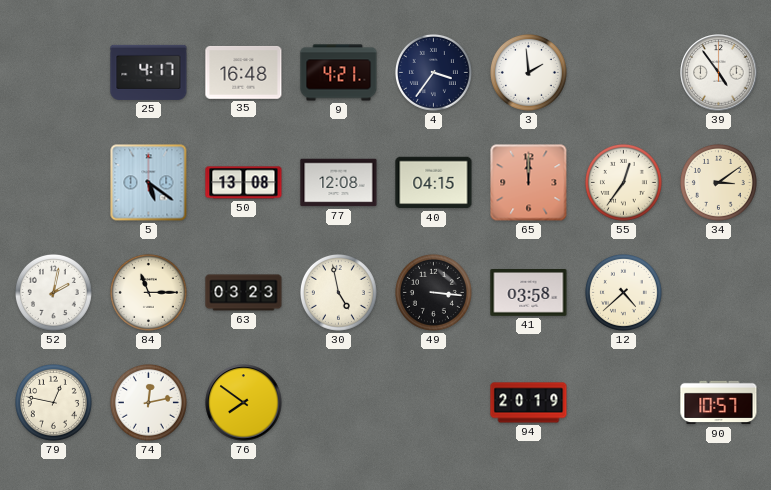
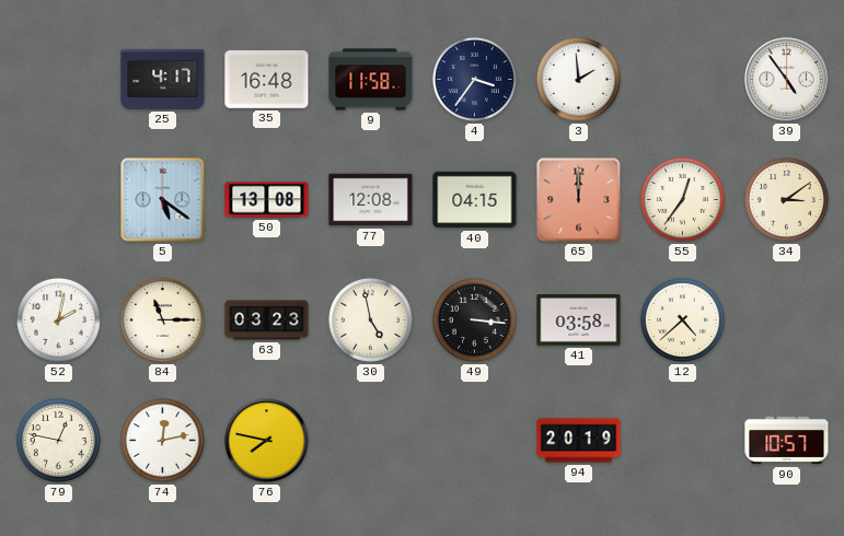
9: 4:21 -> 11:58
76: 7:51 -> 7:47
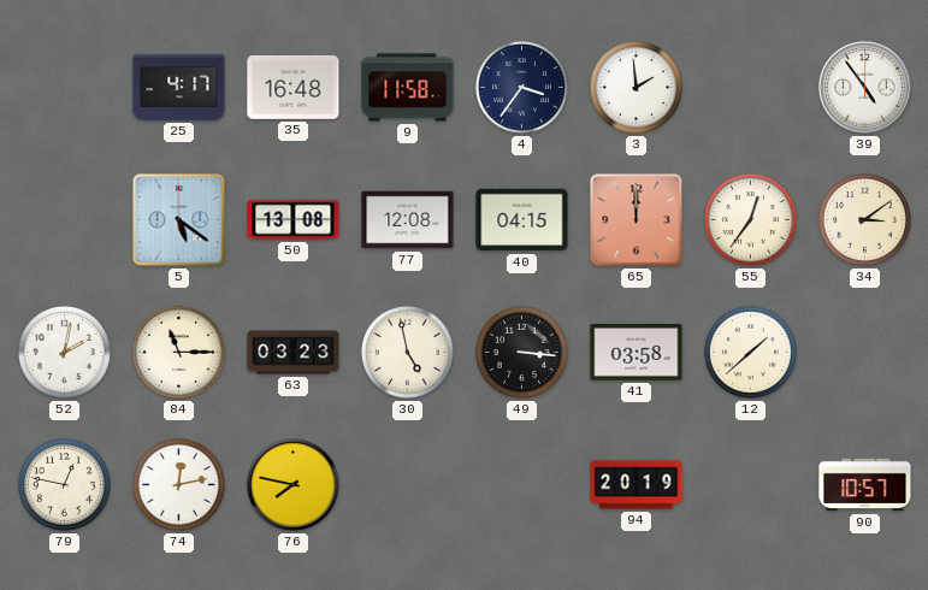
12: 4:38 -> 1:38
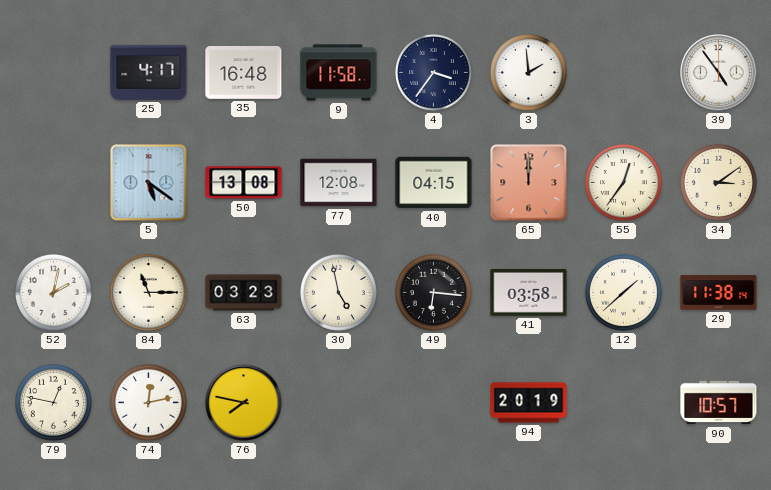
49: 3:16 -> 6:16
29: none -> 11:38
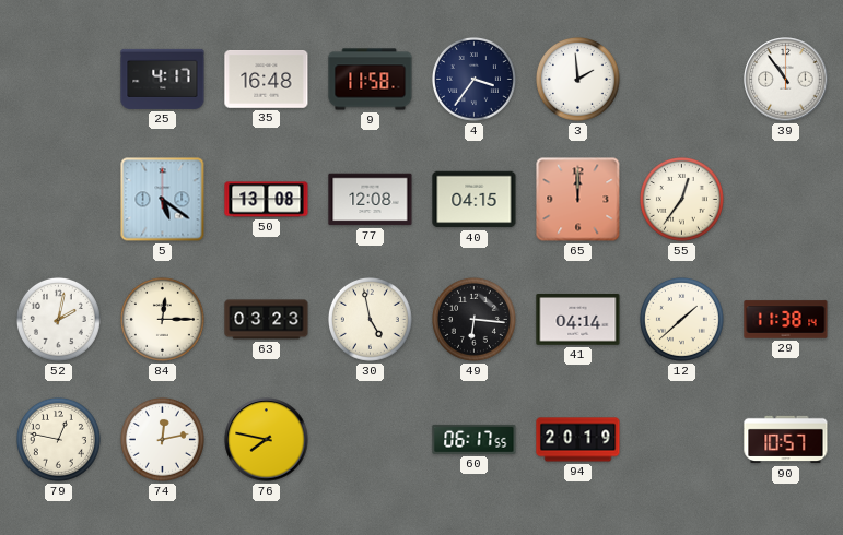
39: 4:54 -> 10:54
34: 3:09 -> none
84: 11:15 -> 12:15
41: 03:58 -> 04:14
60: none -> 06:17
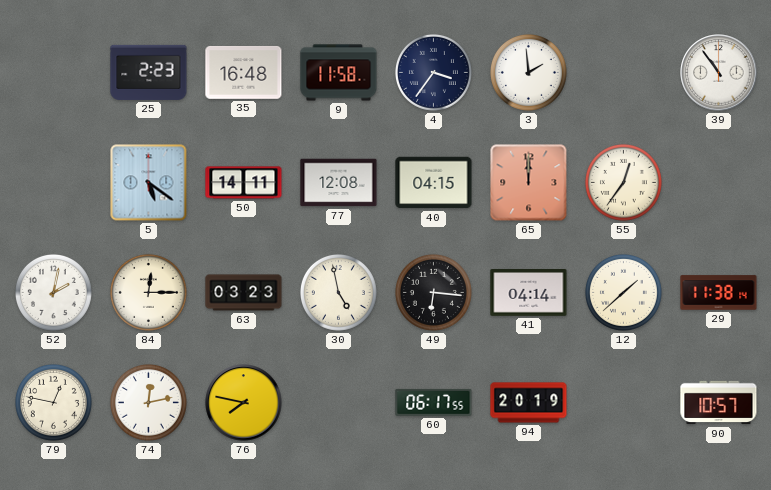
25: 4:17 -> 2:23
50: 13:08 -> 14:11
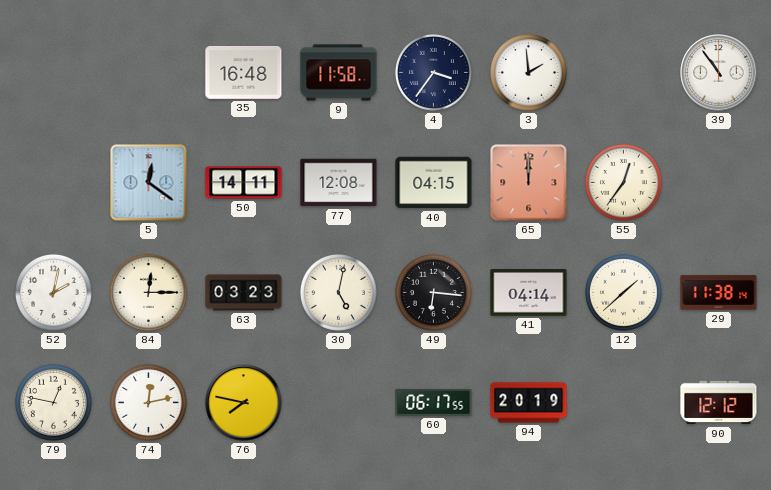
25: 2:23 -> none
5: 5:21 -> 12:21
30: 4:58 -> 5:02
90: 10:57 -> 12:12
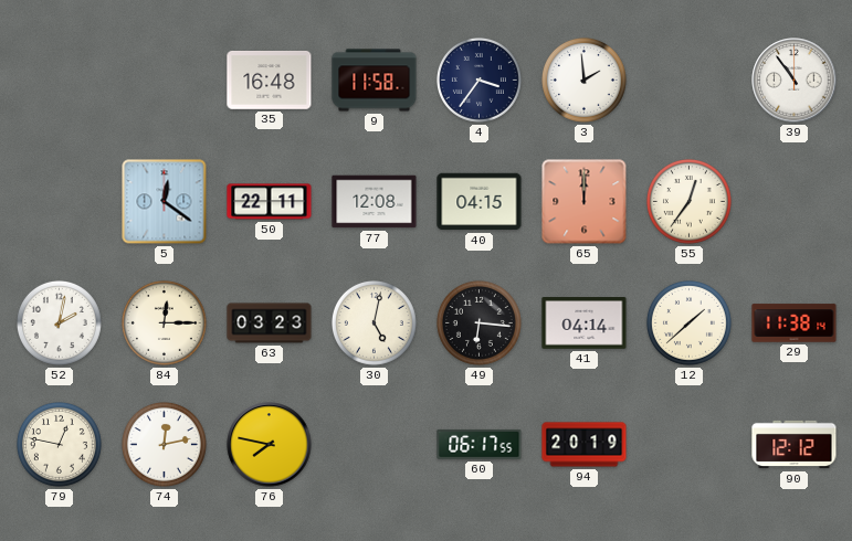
50: 14:11 -> 22:11
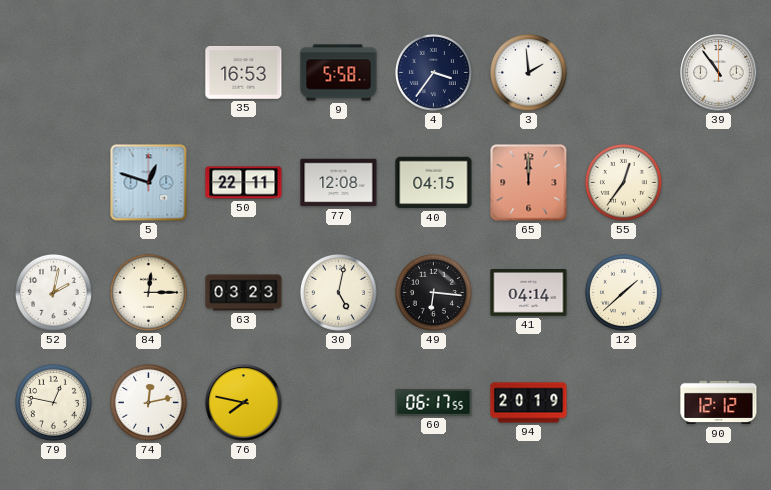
35: 16:48 -> 16:53
9: 11:58 -> 5:58
5: 12:21 -> 12:48
29: 11:38 -> none
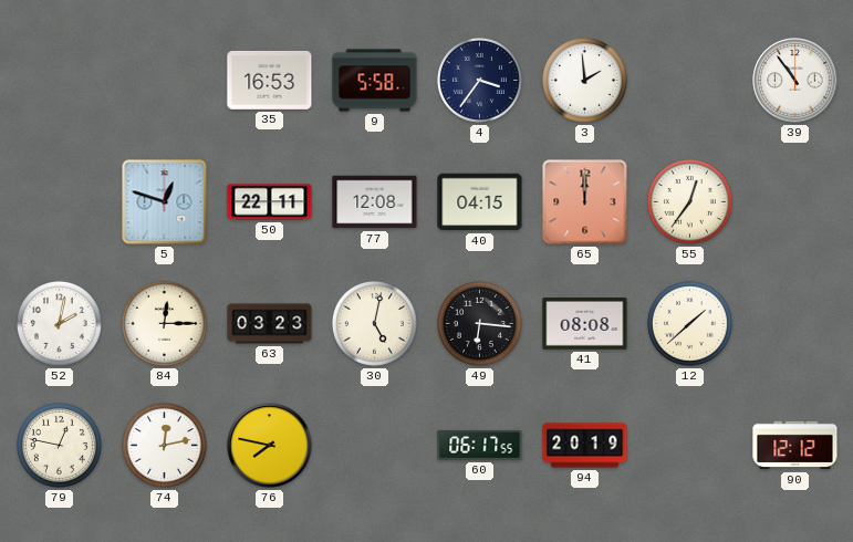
41: 04:14 -> 08:08
